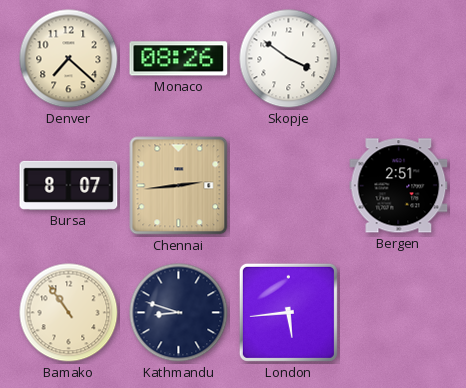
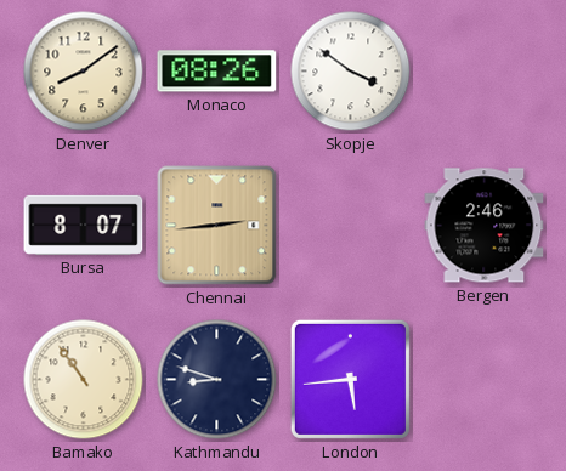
Denver: 7:22 -> 8:09
Bergen: 2:51 -> 2:46
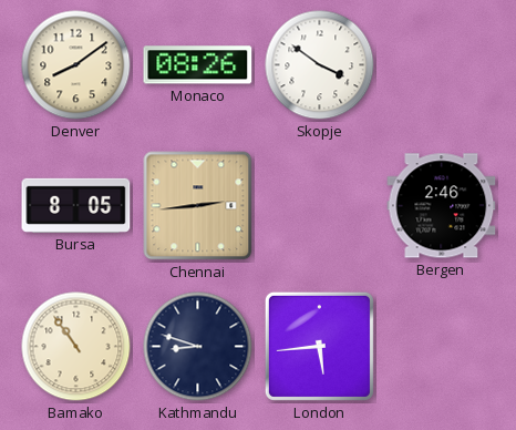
Bursa: 8:07 -> 8:05
